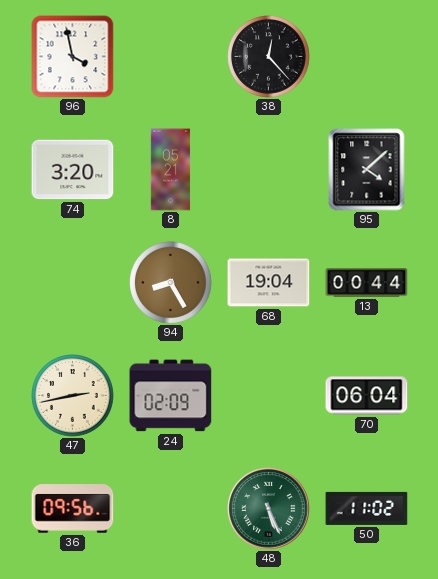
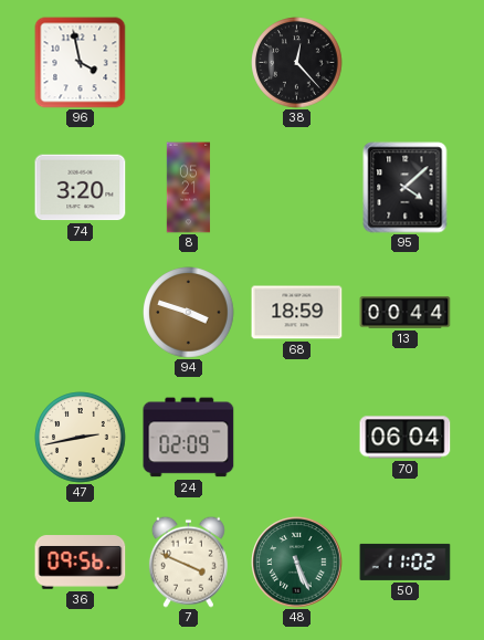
94: 8:25 -> 3:48
68: 19:04 -> 18:59
7: none -> 3:49
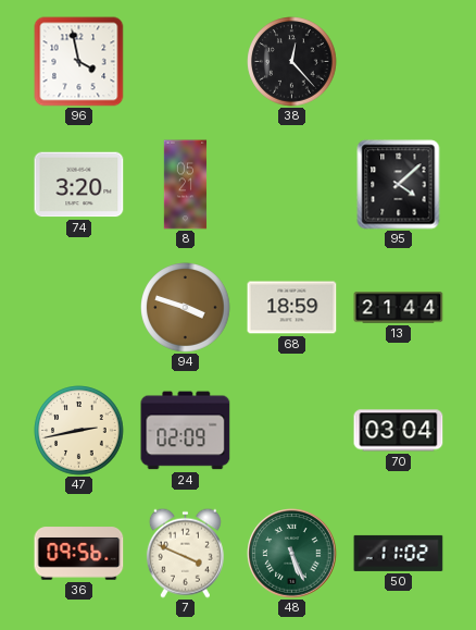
13: 00:44 -> 21:44
70: 06:04 -> 03:04
